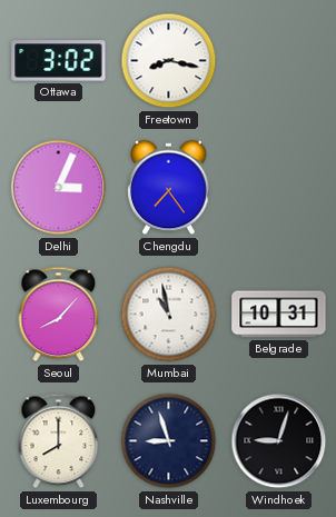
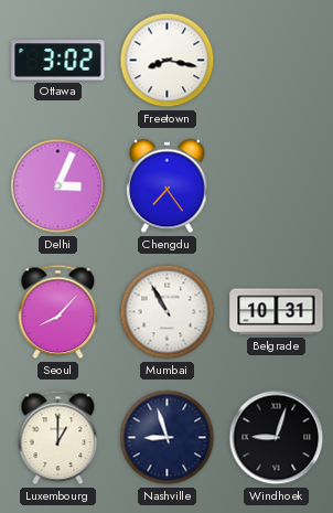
Mumbai: 10:58 -> 10:55
Luxembourg: 8:00 -> 1:00
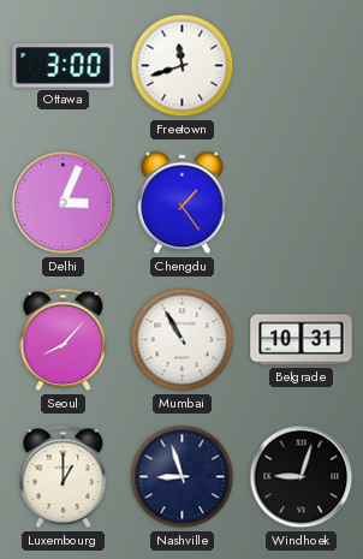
Ottawa: 3:02 -> 3:00
Freetown: 8:17 -> 11:42
Chengdu: 7:24 -> 1:24
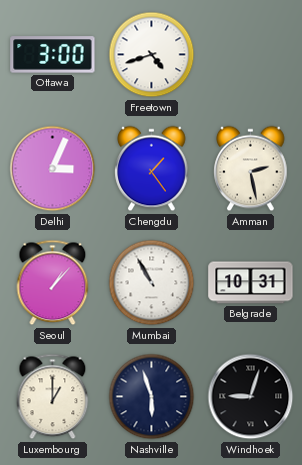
Freetown: 11:42 -> 4:42
Amman: none -> 2:28
Seoul: 8:07 -> 1:07
Nashville: 8:57 -> 5:57
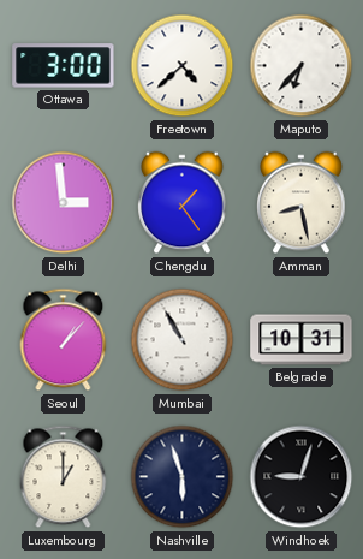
Freetown: 4:42 -> 4:38
Maputo: none -> 6:37
Delhi: 3:04 -> 2:59
Amman: 2:28 -> 8:28
